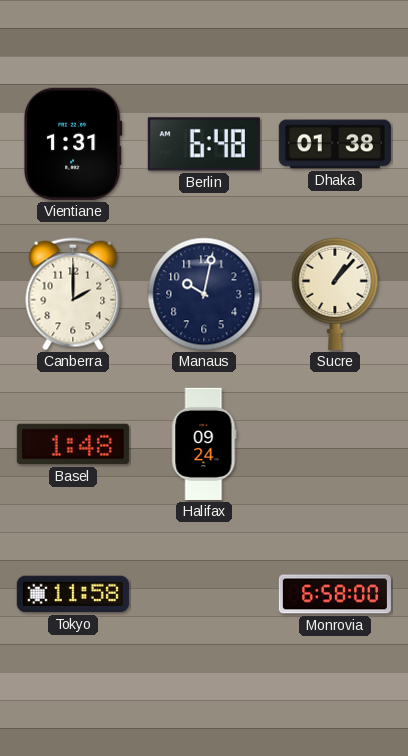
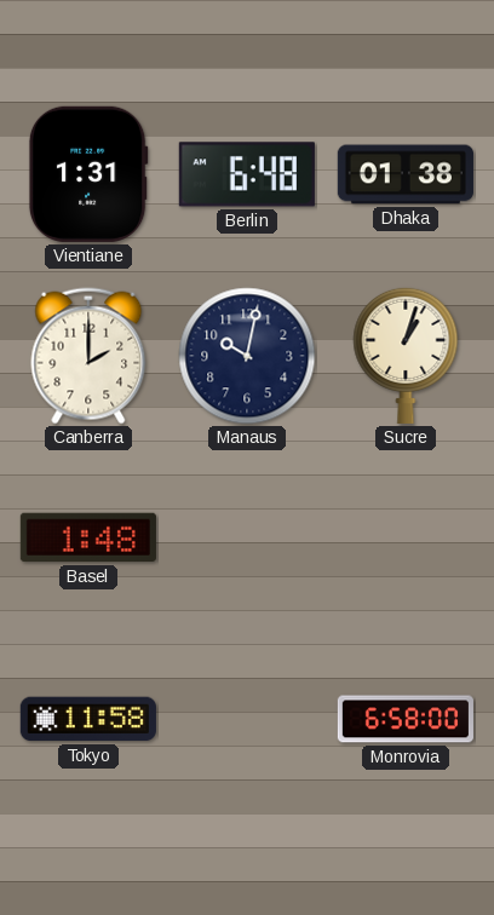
Sucre: 1:07 -> 1:03
Halifax: 09:24 -> none
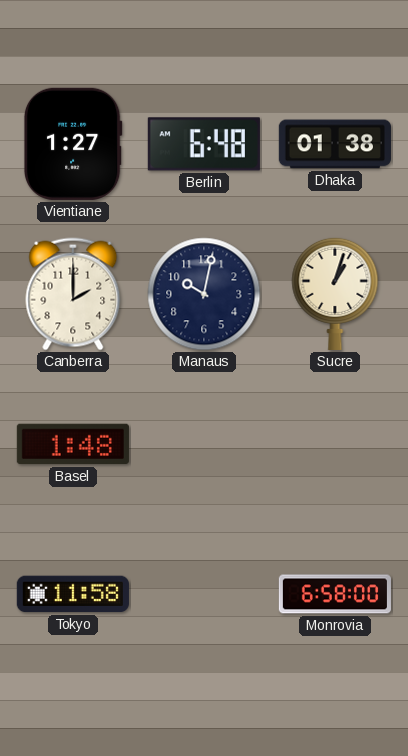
Vientiane: 1:31 -> 1:27
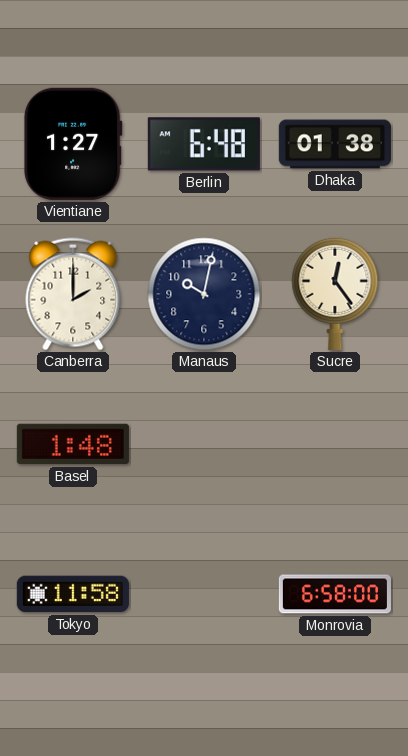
Sucre: 1:03 -> 12:24
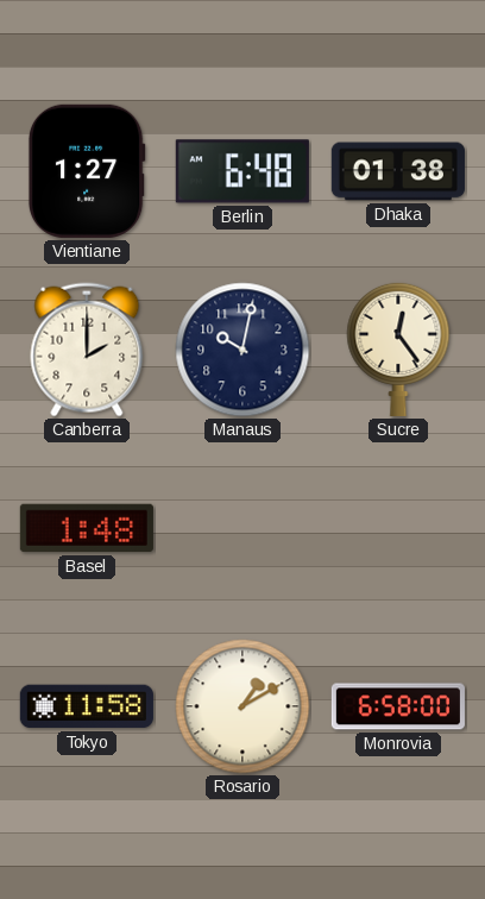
Rosario: none -> 1:10
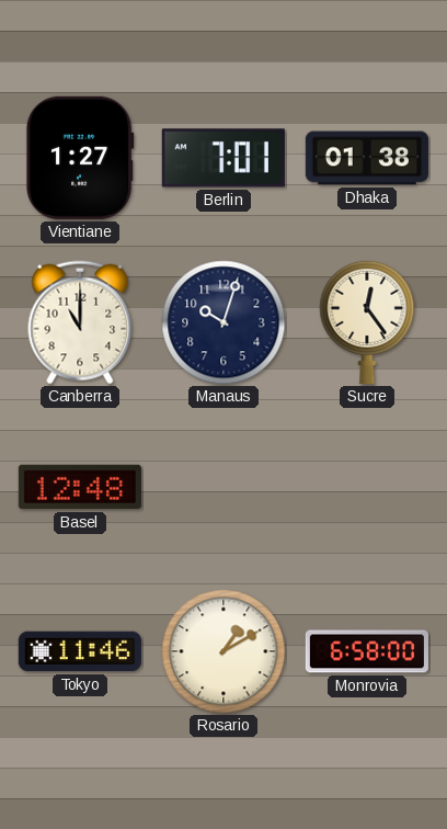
Berlin: 6:48 -> 7:01
Canberra: 2:00 -> 11:00
Manaus: 10:02 -> 10:03
Basel: 1:48 -> 12:48
Tokyo: 11:58 -> 11:46
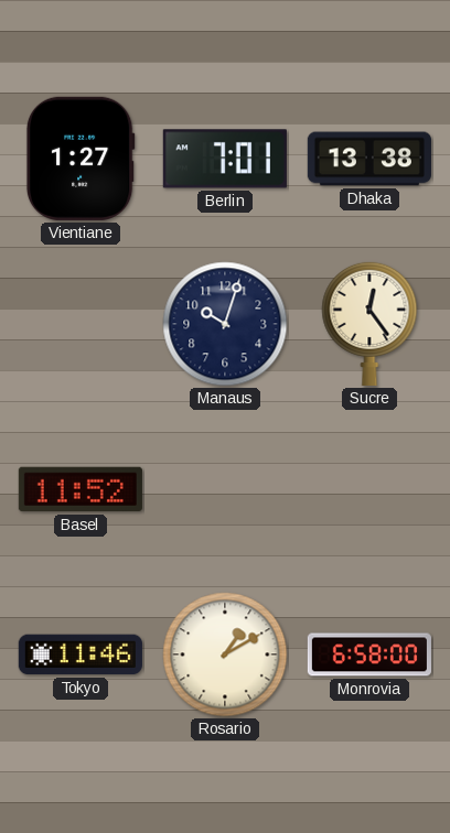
Dhaka: 01:38 -> 13:38
Canberra: 11:00 -> none
Basel: 12:48 -> 11:52
